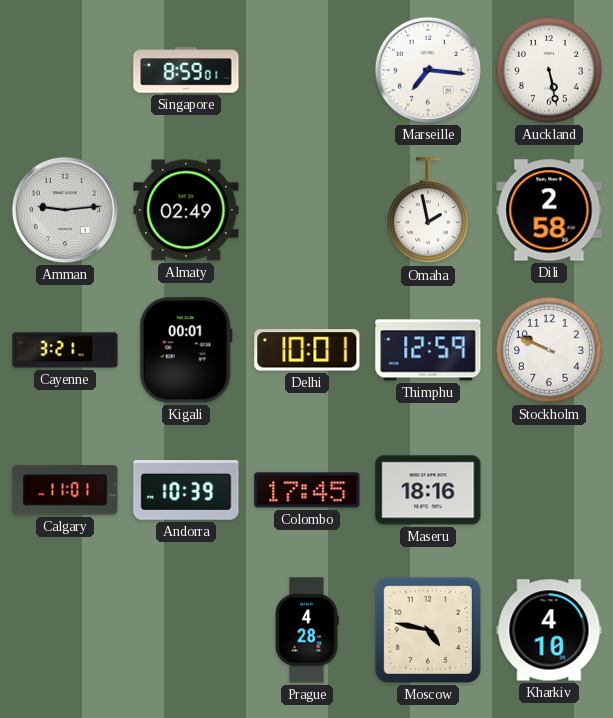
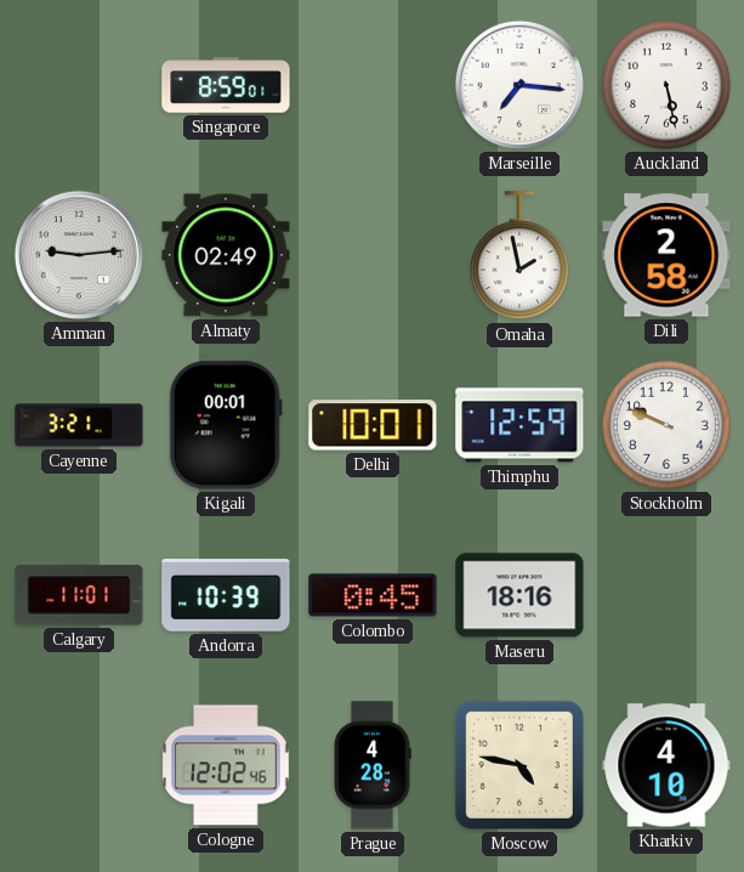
Colombo: 17:45 -> 0:45
Cologne: none -> 12:02
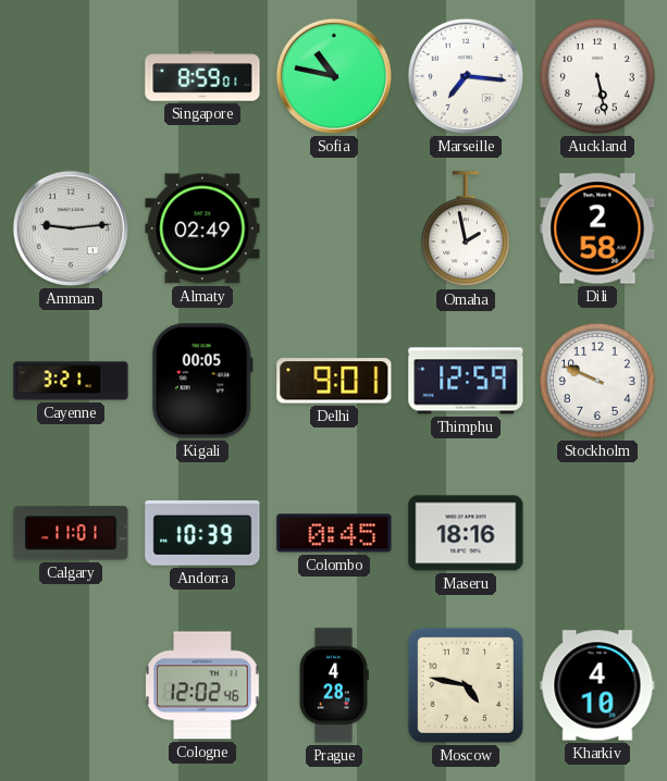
Sofia: none -> 10:47
Kigali: 00:01 -> 00:05
Delhi: 10:01 -> 9:01
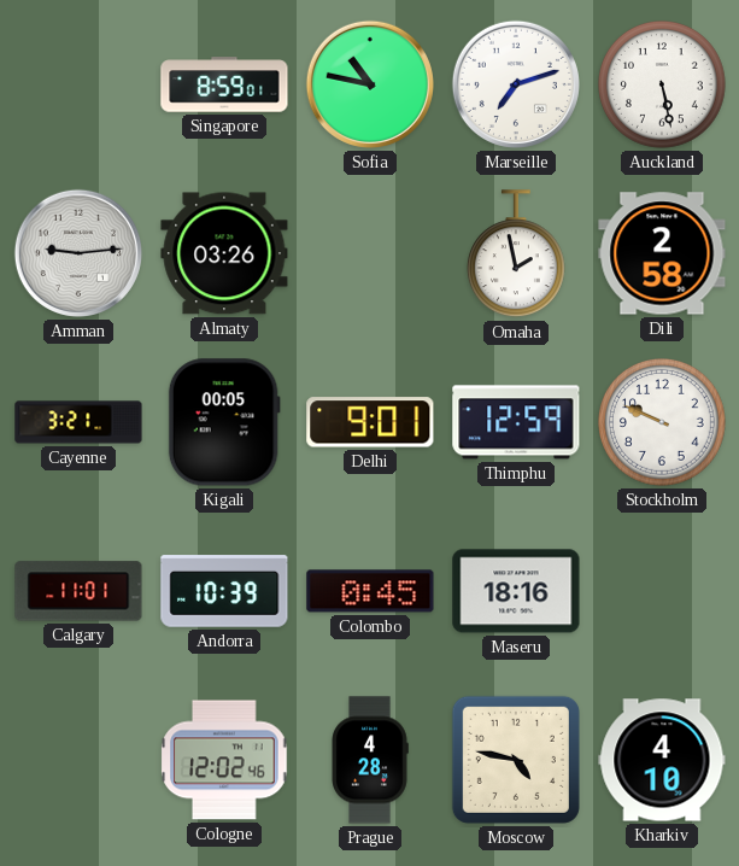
Marseille: 7:16 -> 7:12
Almaty: 02:49 -> 03:26
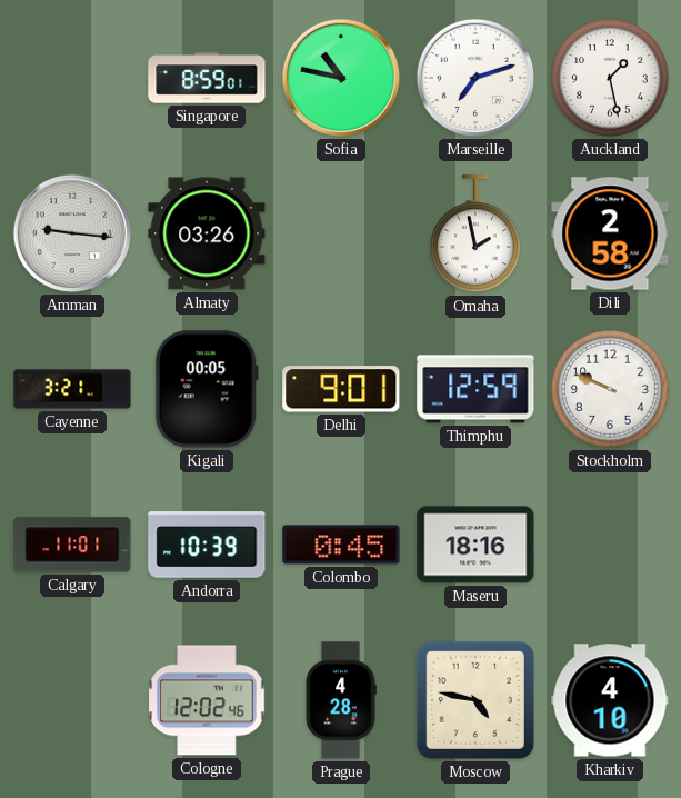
Auckland: 5:28 -> 1:28
Amman: 9:14 -> 9:16
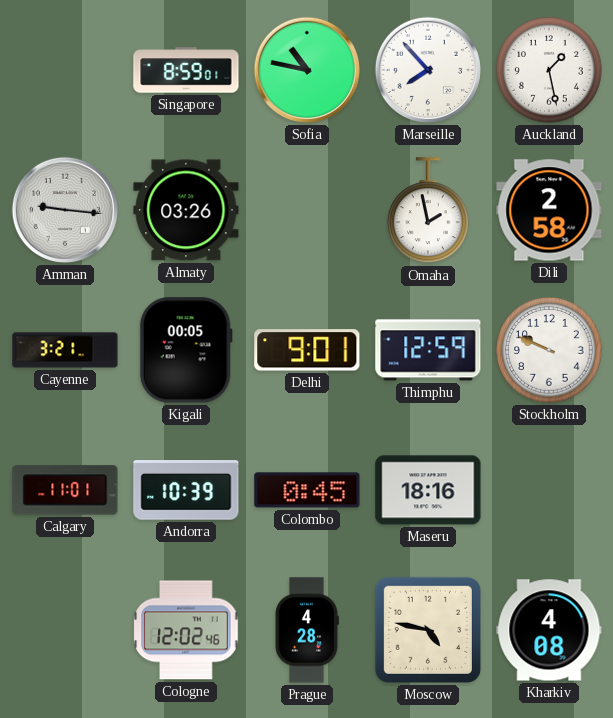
Marseille: 7:12 -> 7:53
Kharkiv: 4:10 -> 4:08
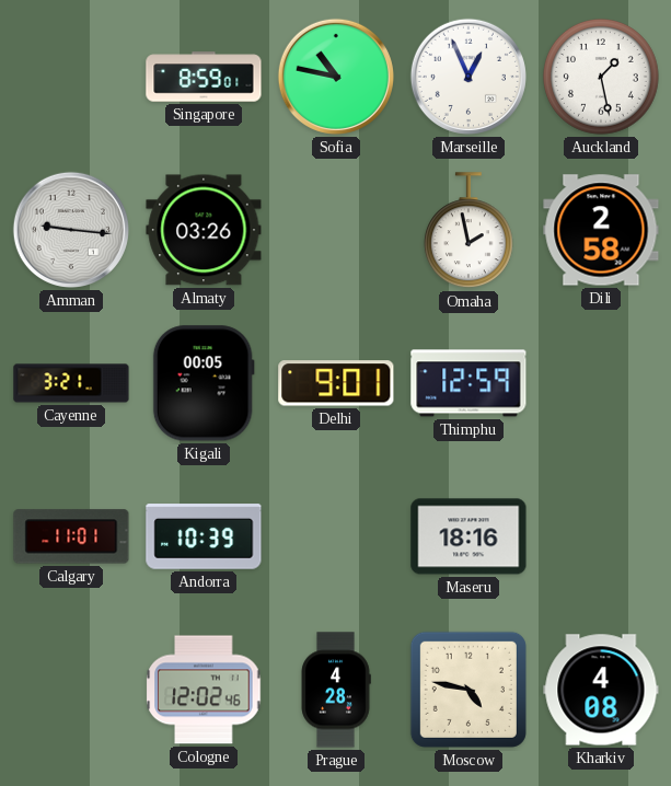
Marseille: 7:53 -> 12:56
Stockholm: 9:49 -> none
Colombo: 0:45 -> none
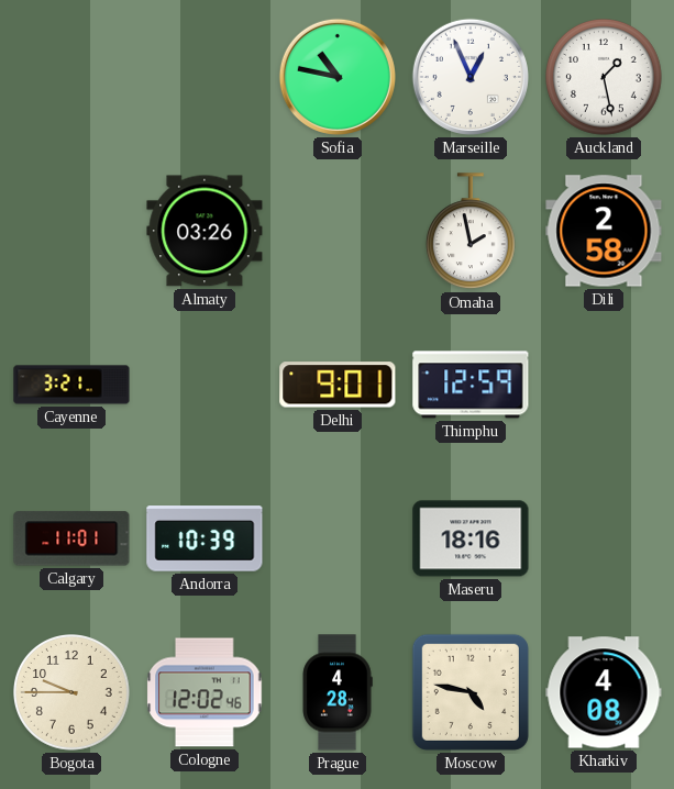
Singapore: 8:59 -> none
Amman: 9:16 -> none
Kigali: 00:05 -> none
Bogota: none -> 9:45
